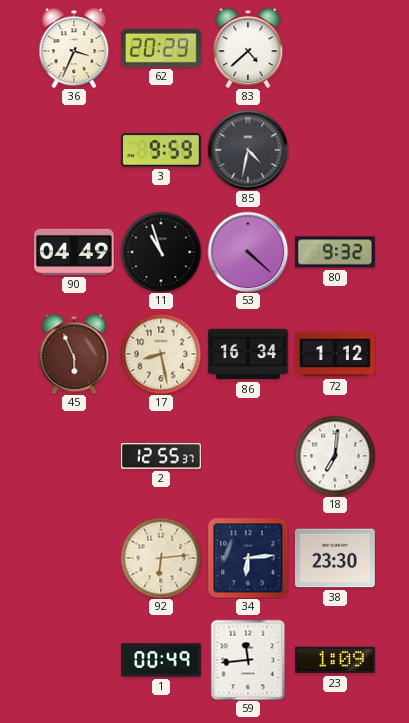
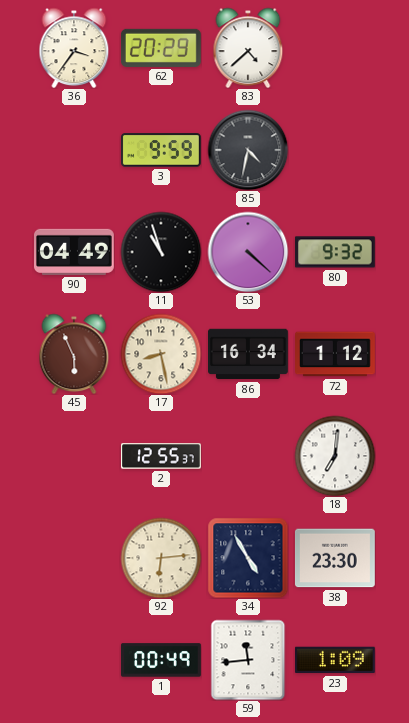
36: 3:34 -> 3:36
34: 6:14 -> 4:55
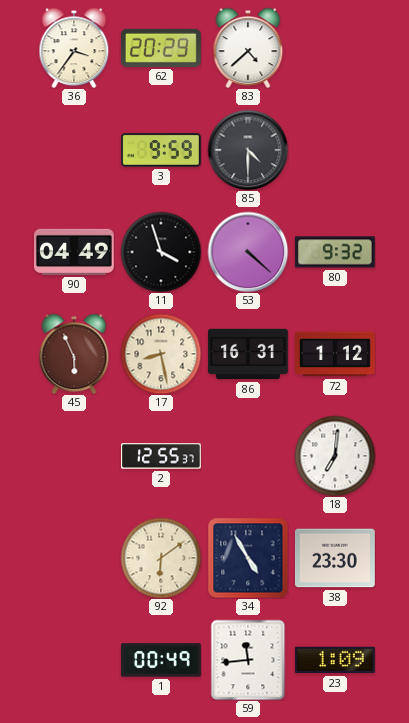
85: 4:32 -> 4:30
11: 10:57 -> 3:57
86: 16:34 -> 16:31
92: 6:14 -> 6:09
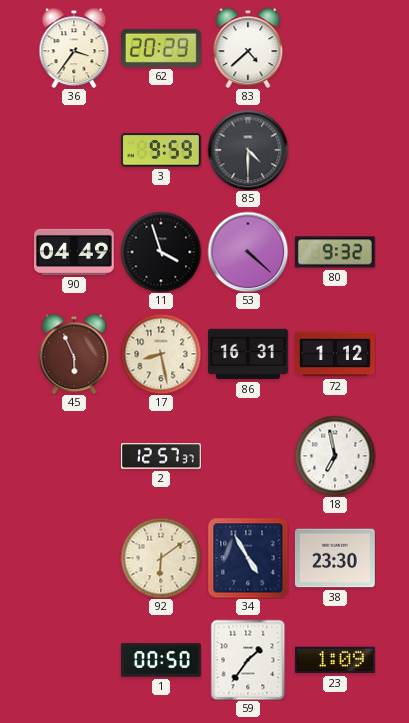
2: 12:55 -> 12:57
18: 7:01 -> 6:58
1: 00:49 -> 00:50
59: 11:44 -> 1:36
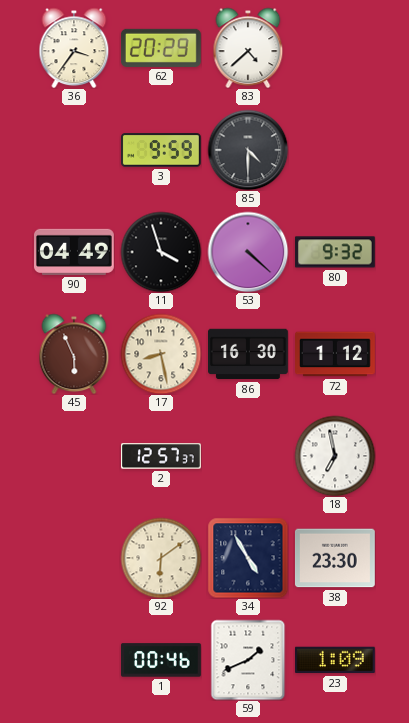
86: 16:31 -> 16:30
1: 00:50 -> 00:46
59: 1:36 -> 1:41
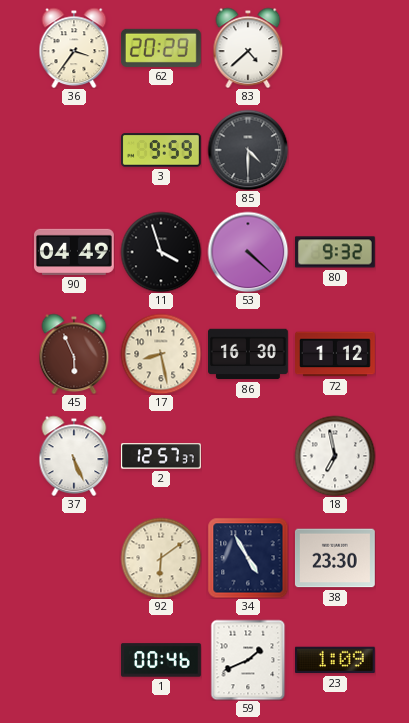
37: none -> 5:26
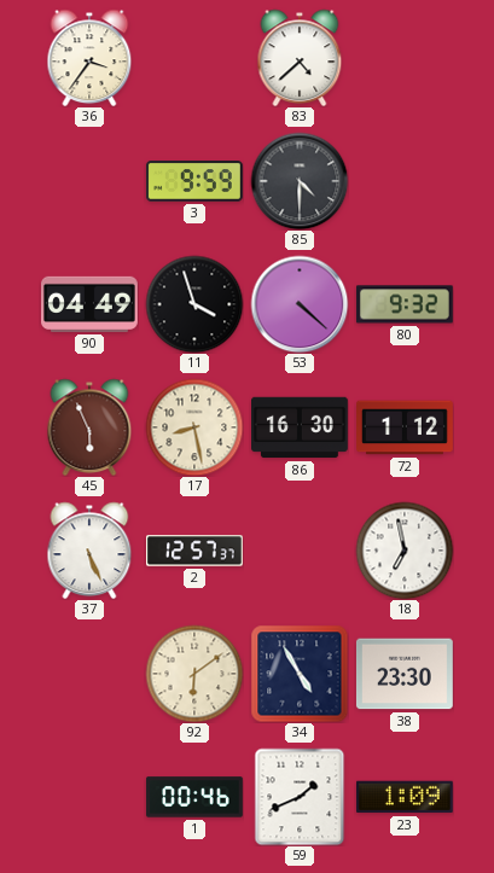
62: 20:29 -> none
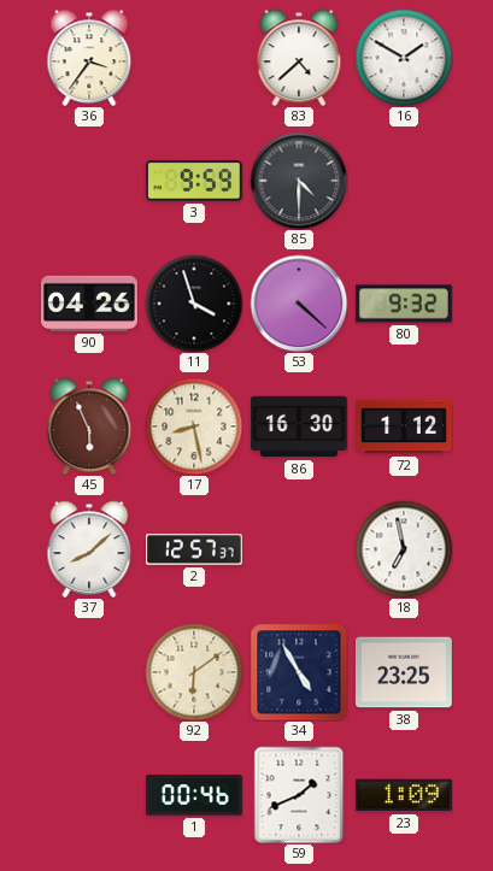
16: none -> 1:50
90: 04:49 -> 04:26
37: 5:26 -> 8:08
38: 23:30 -> 23:25
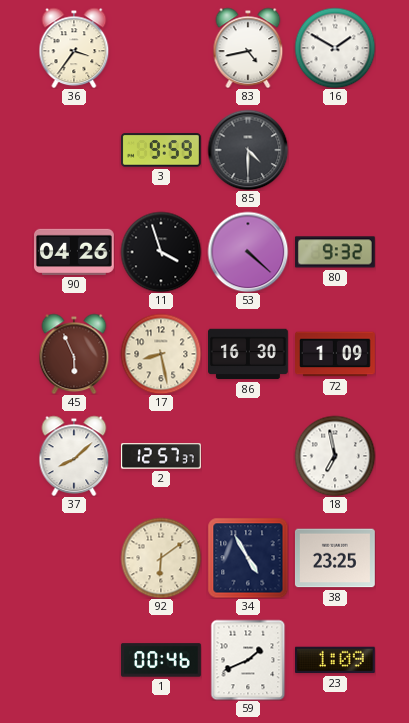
83: 4:38 -> 4:43
72: 1:12 -> 1:09
